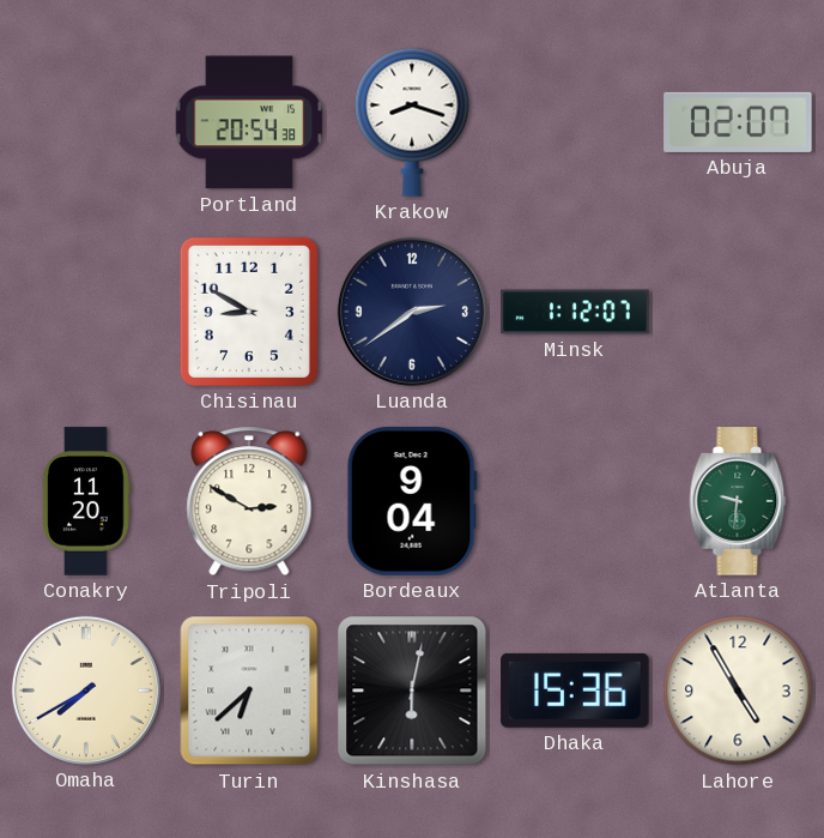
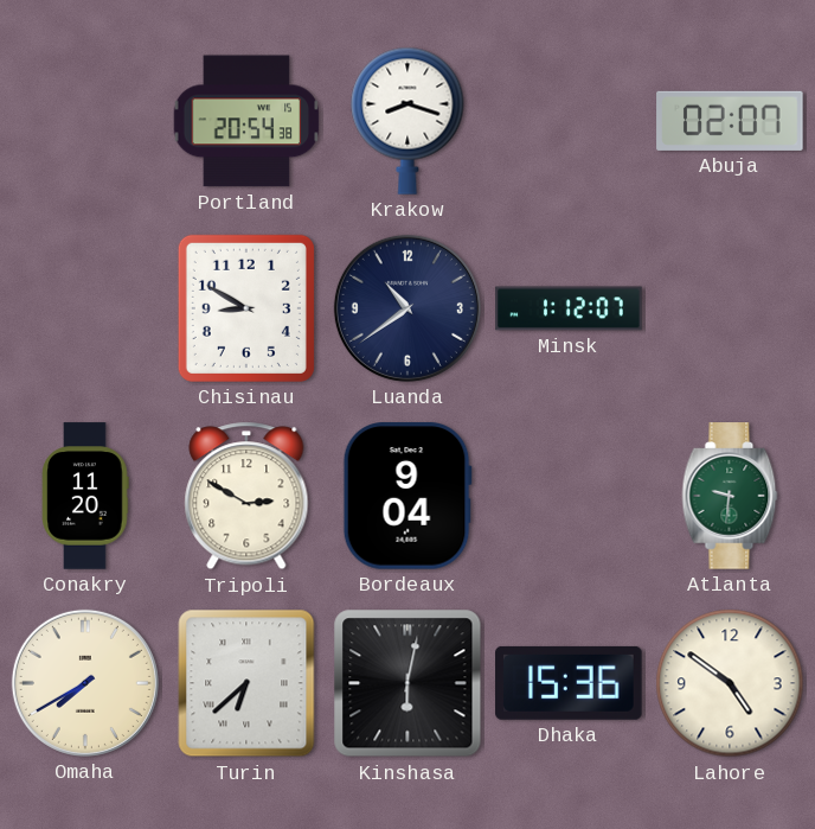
Luanda: 2:39 -> 10:39
Lahore: 4:55 -> 4:51
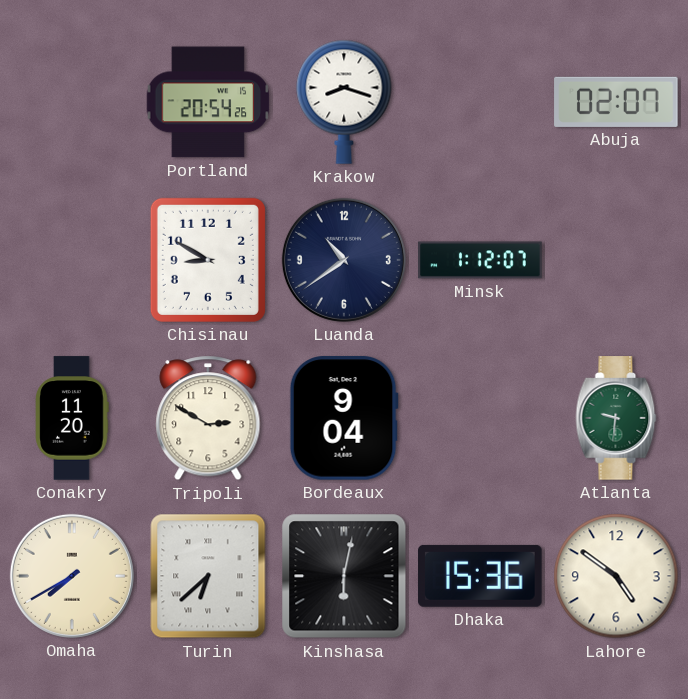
Portland: 20:54:38 -> 20:54:26
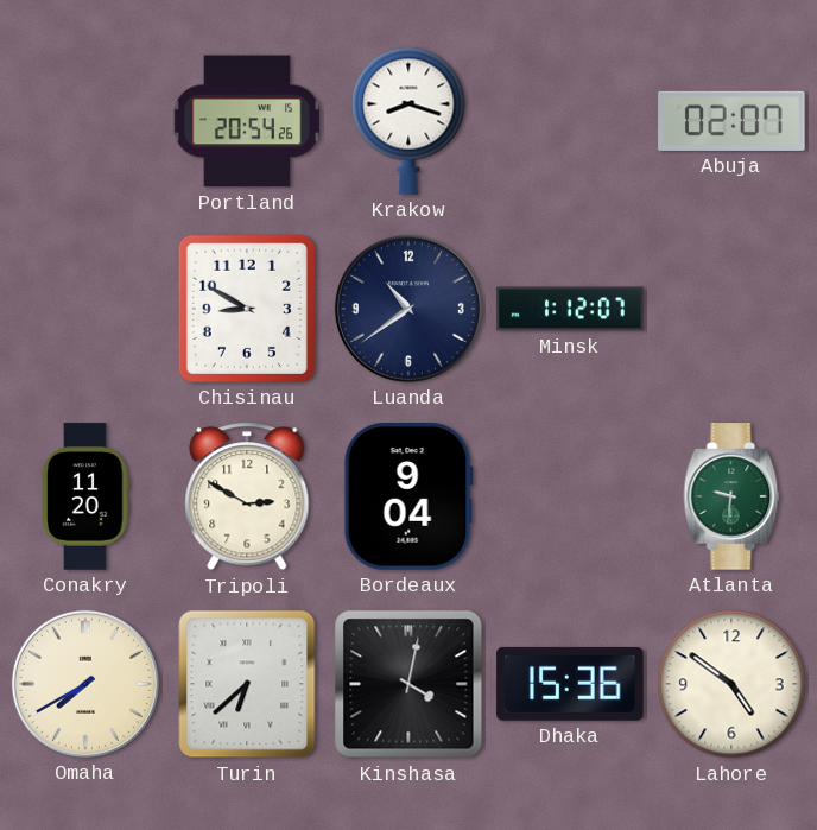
Kinshasa: 6:02 -> 4:02
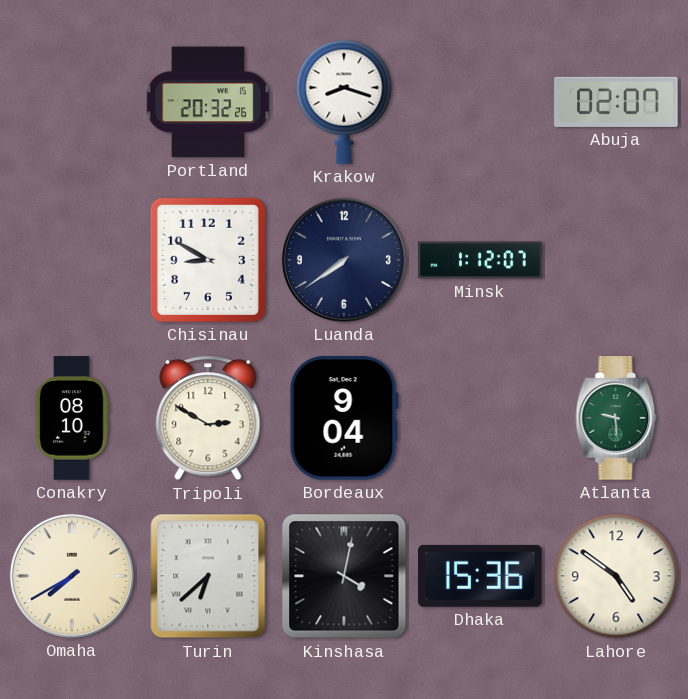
Portland: 20:54 -> 20:32
Luanda: 10:39 -> 7:39
Conakry: 11:20 -> 08:10
Atlanta: 9:31 -> 9:29
